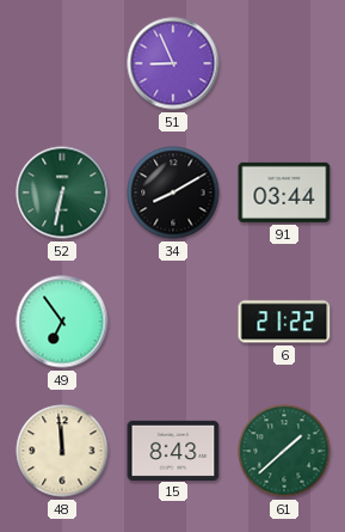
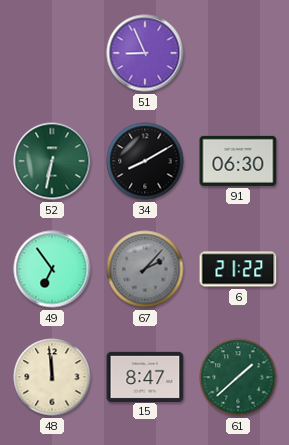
91: 03:44 -> 06:30
67: none -> 2:07
15: 8:43 -> 8:47
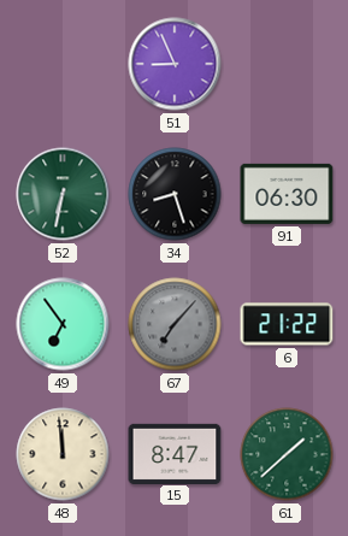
34: 8:10 -> 8:27
67: 2:07 -> 7:07
